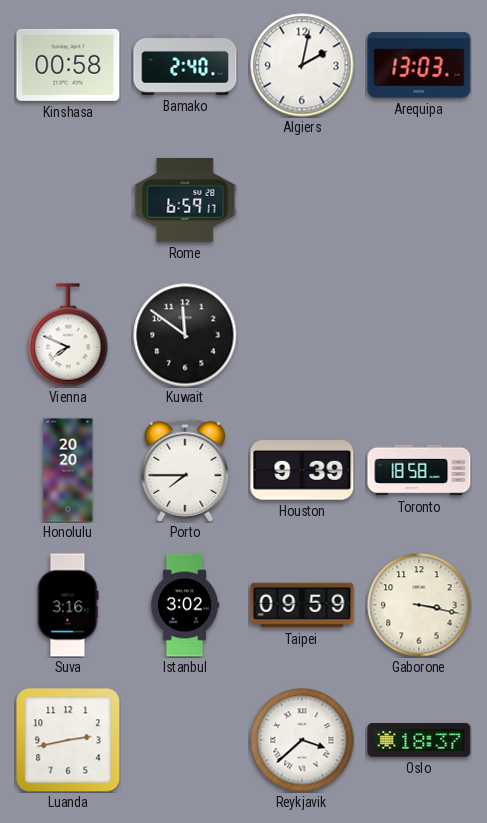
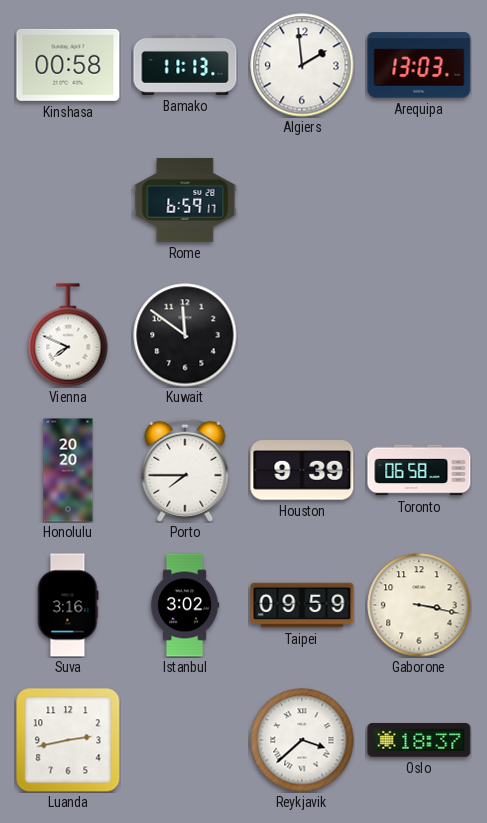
Bamako: 2:40 -> 11:13
Algiers: 2:02 -> 1:59
Toronto: 18:58 -> 06:58
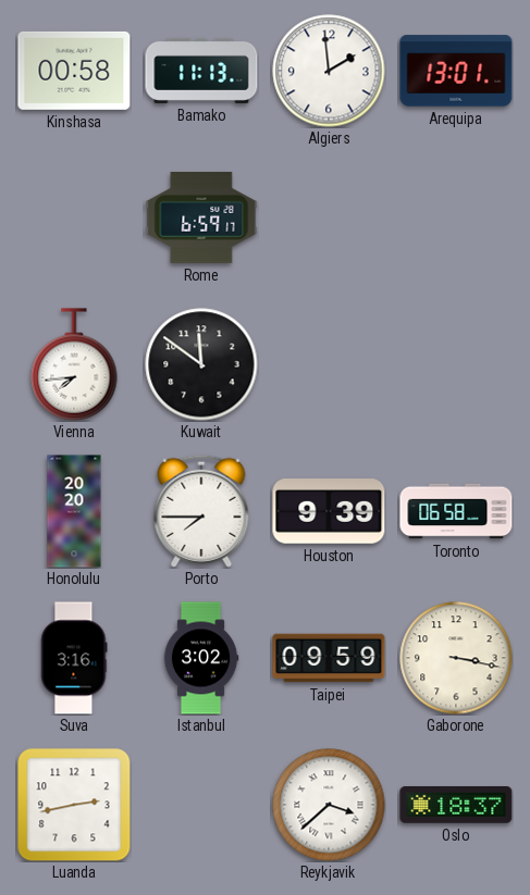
Arequipa: 13:03 -> 13:01
Vienna: 7:49 -> 7:44
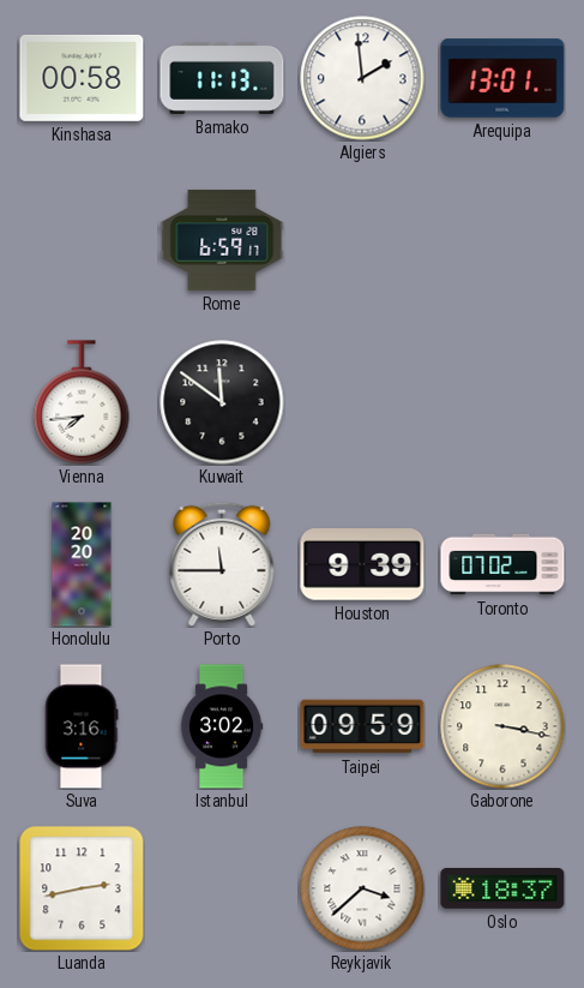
Porto: 7:45 -> 11:45
Toronto: 06:58 -> 07:02
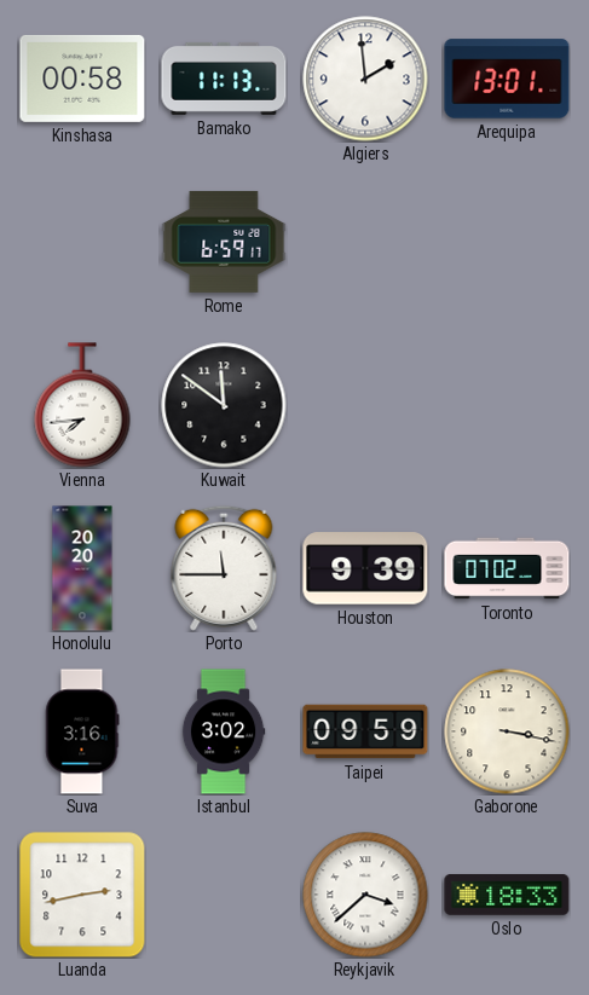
Oslo: 18:37 -> 18:33
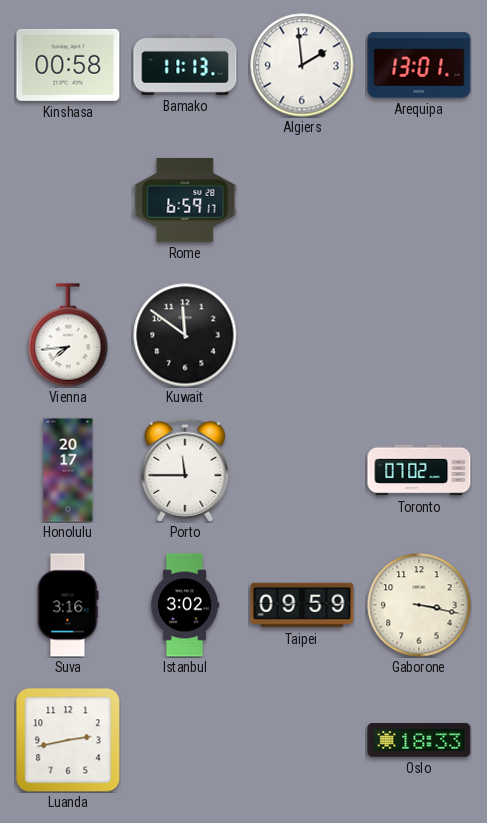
Honolulu: 20:20 -> 20:17
Houston: 9:39 -> none
Reykjavik: 3:38 -> none
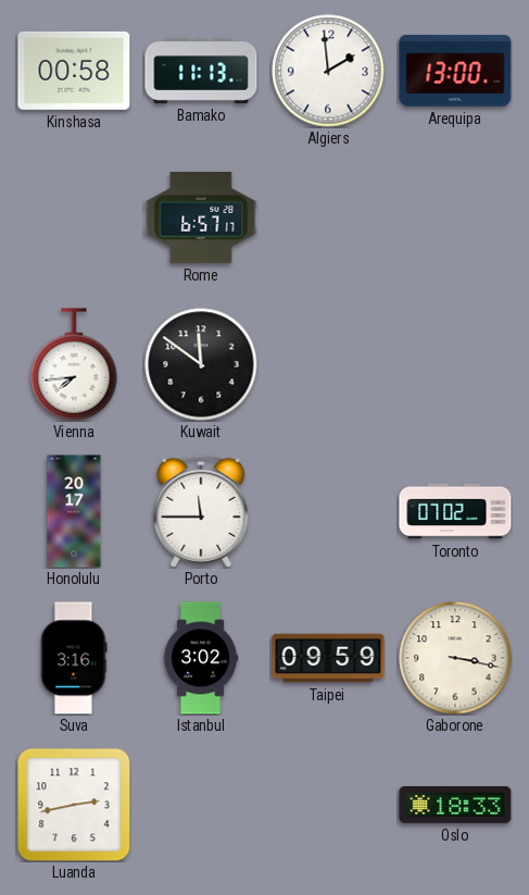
Arequipa: 13:01 -> 13:00
Rome: 6:59 -> 6:57
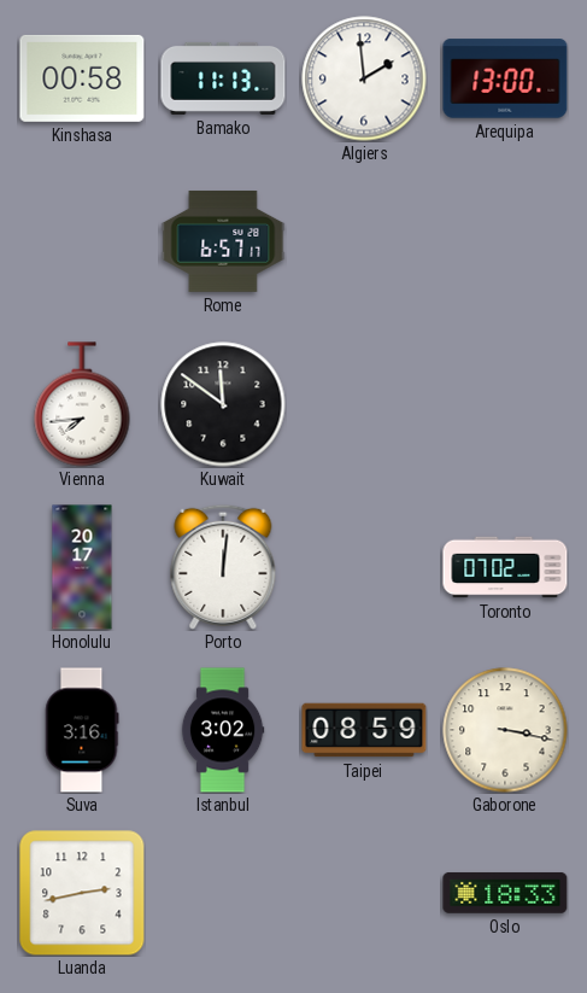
Porto: 11:45 -> 12:01
Taipei: 09:59 -> 08:59
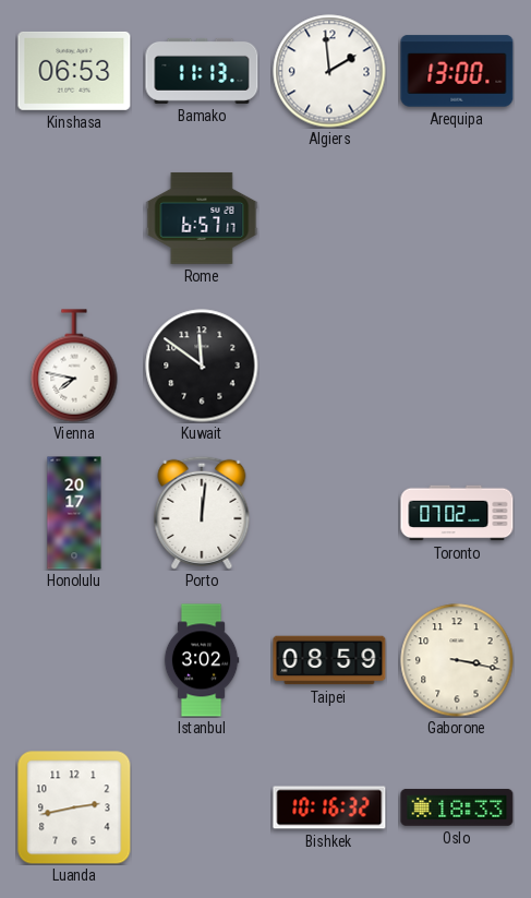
Kinshasa: 00:58 -> 06:53
Vienna: 7:44 -> 7:47
Suva: 3:16 -> none
Bishkek: none -> 10:16
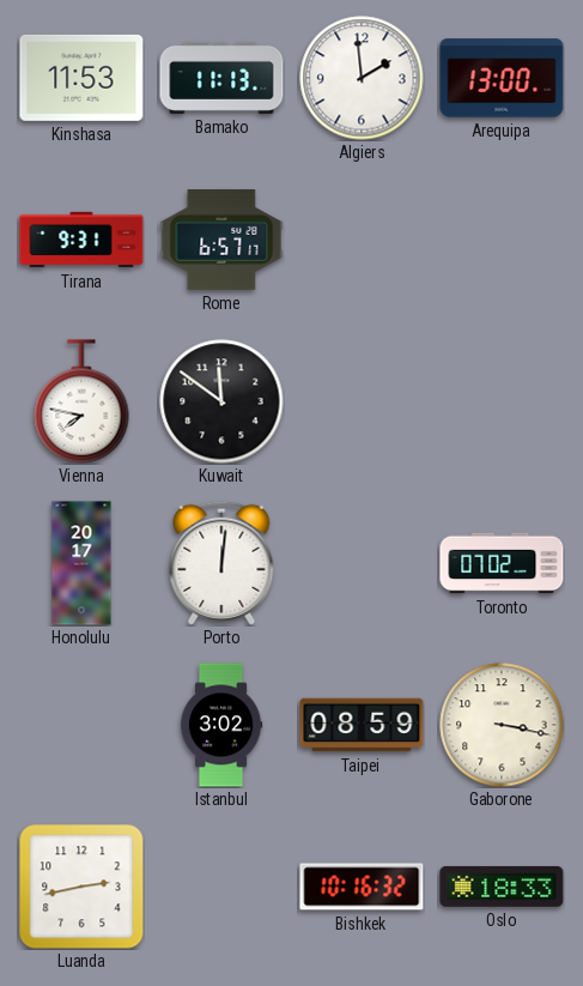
Kinshasa: 06:53 -> 11:53
Tirana: none -> 9:31
